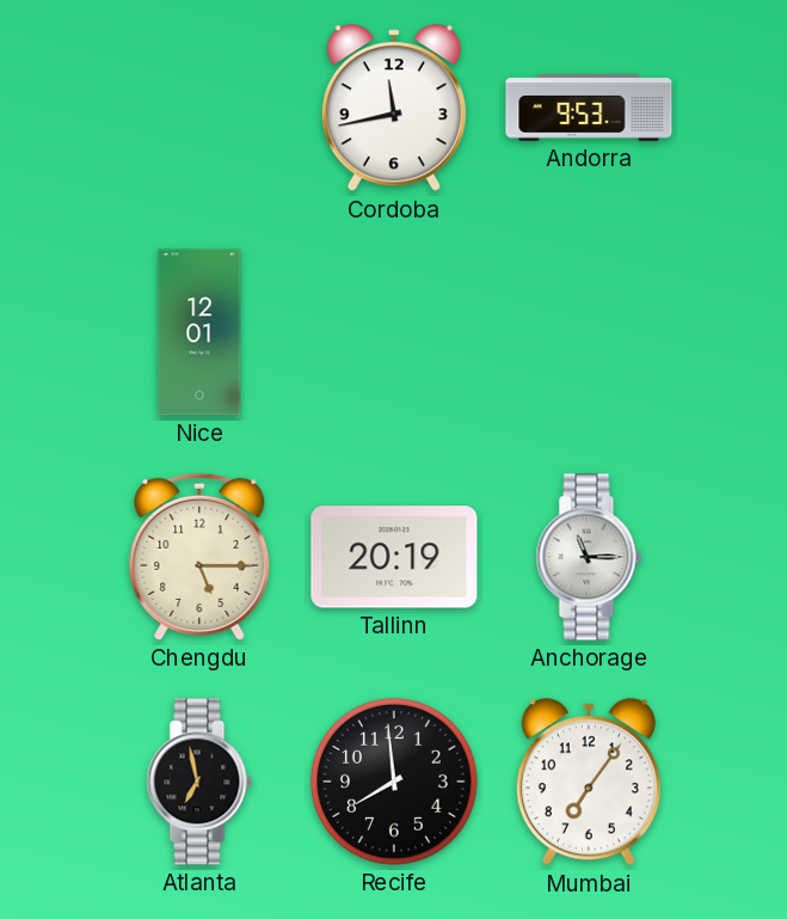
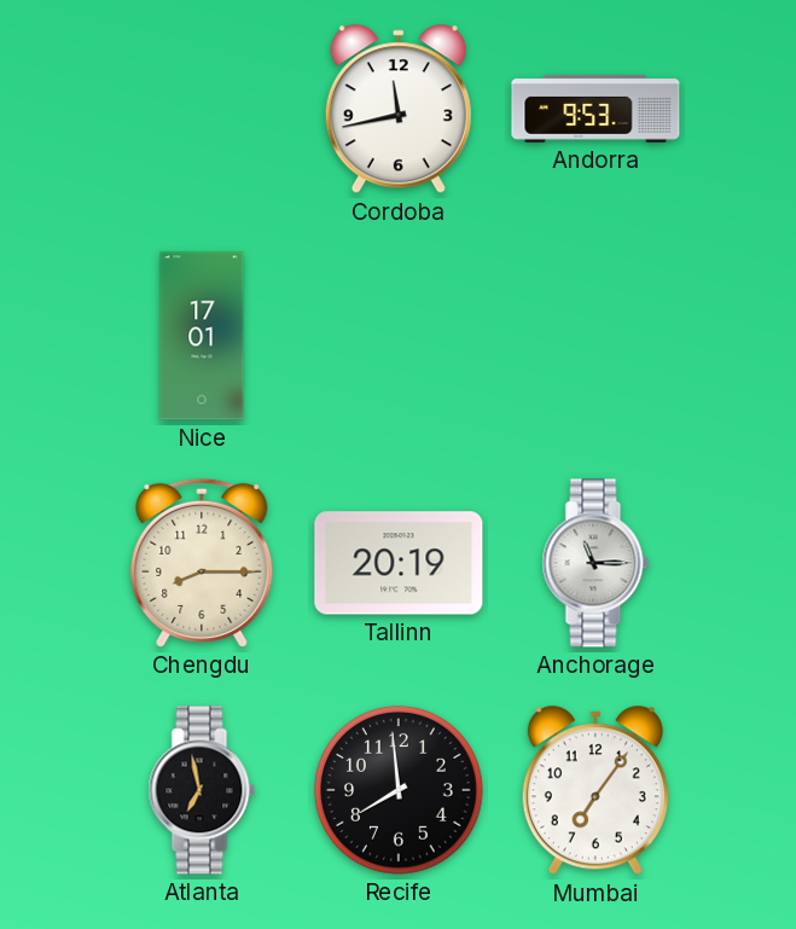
Nice: 12:01 -> 17:01
Chengdu: 5:15 -> 8:15
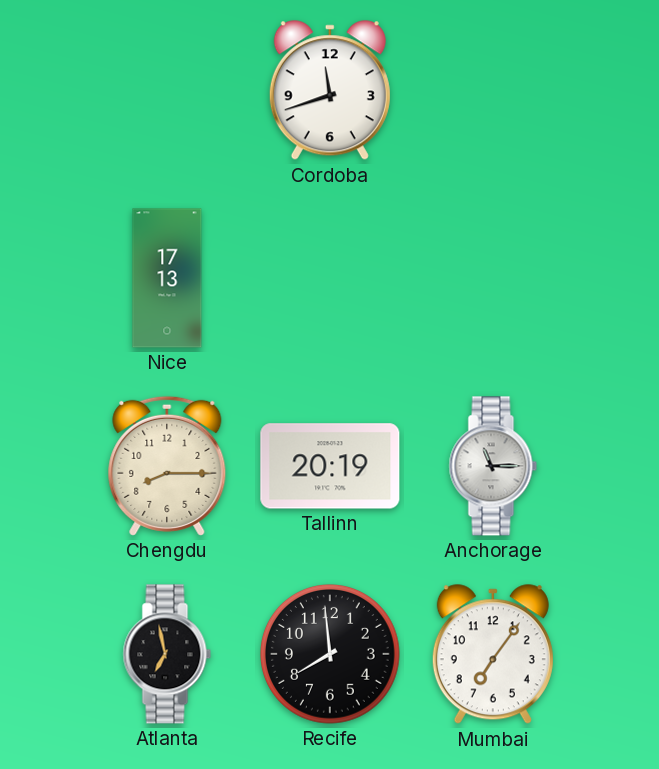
Cordoba: 11:43 -> 11:42
Andorra: 9:53 -> none
Nice: 17:01 -> 17:13
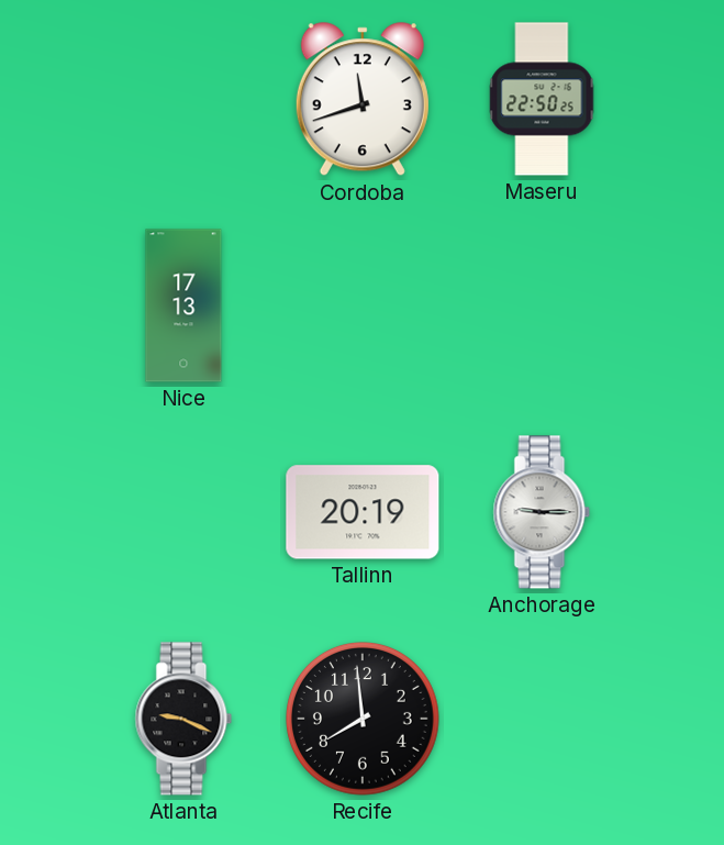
Maseru: none -> 22:50
Chengdu: 8:15 -> none
Anchorage: 11:15 -> 9:15
Atlanta: 6:58 -> 9:19
Mumbai: 7:06 -> none
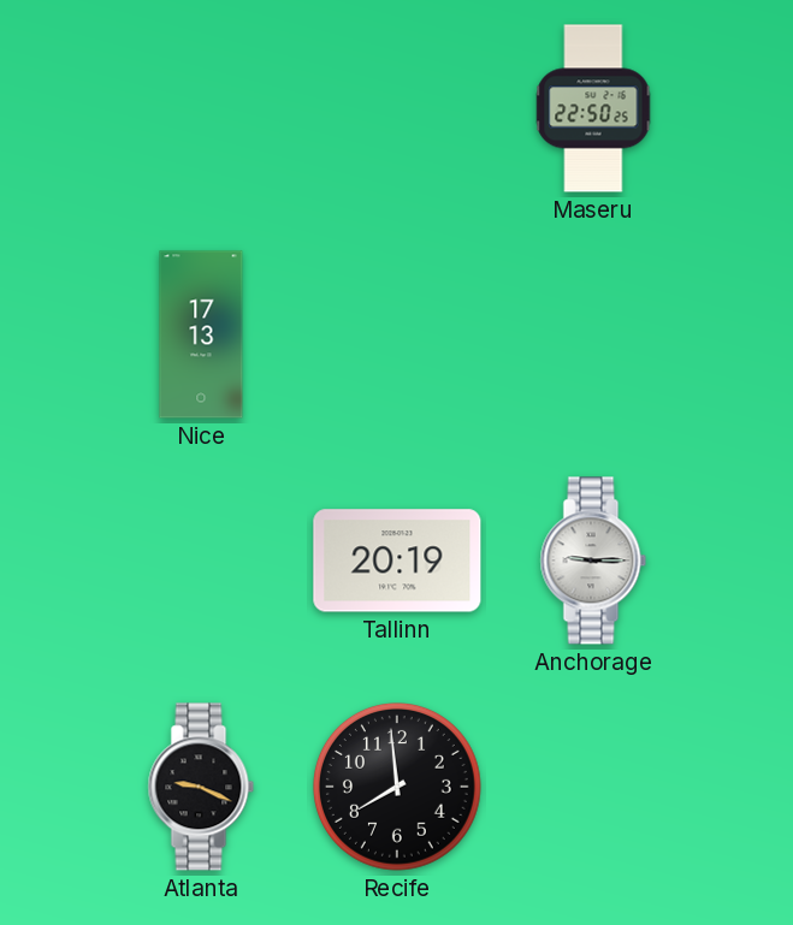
Cordoba: 11:42 -> none
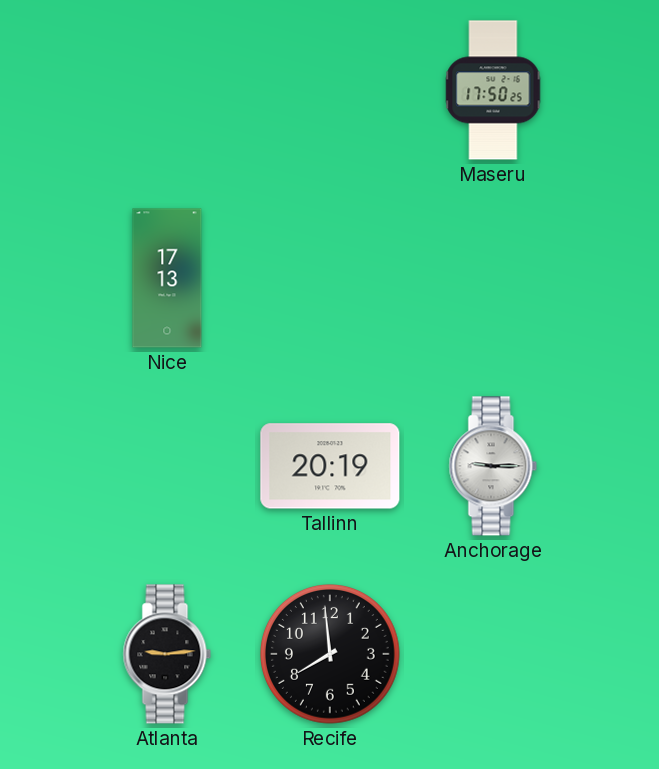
Maseru: 22:50 -> 17:50
Atlanta: 9:19 -> 9:14
